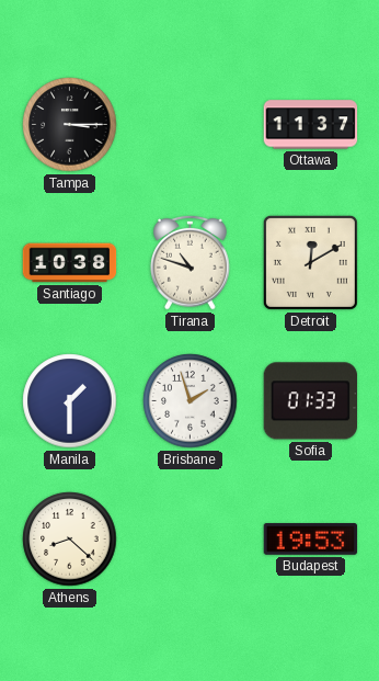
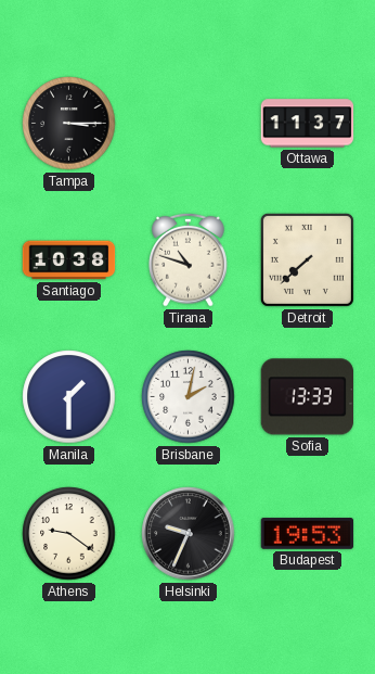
Detroit: 12:10 -> 7:38
Brisbane: 1:57 -> 2:02
Sofia: 01:33 -> 13:33
Athens: 8:22 -> 9:21
Helsinki: none -> 9:34
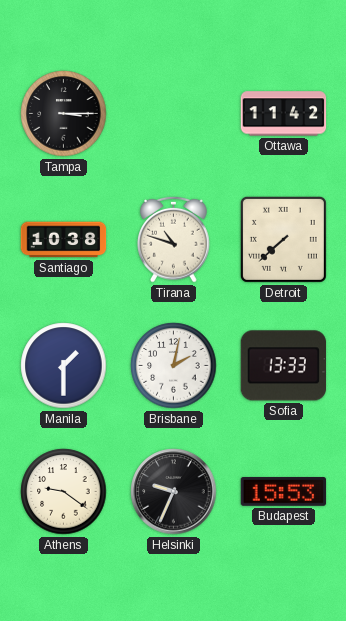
Ottawa: 11:37 -> 11:42
Budapest: 19:53 -> 15:53
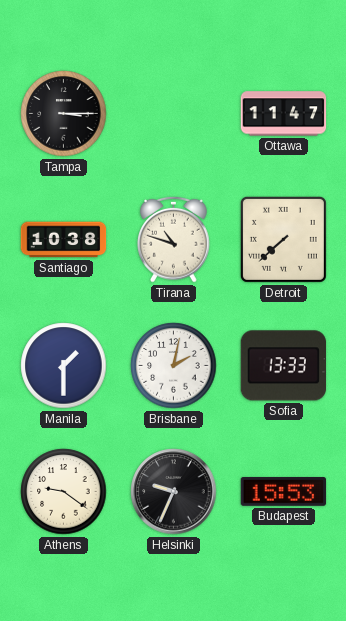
Ottawa: 11:42 -> 11:47
